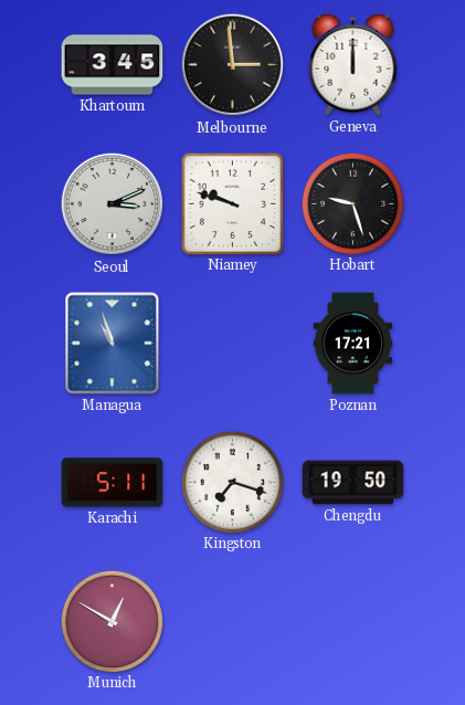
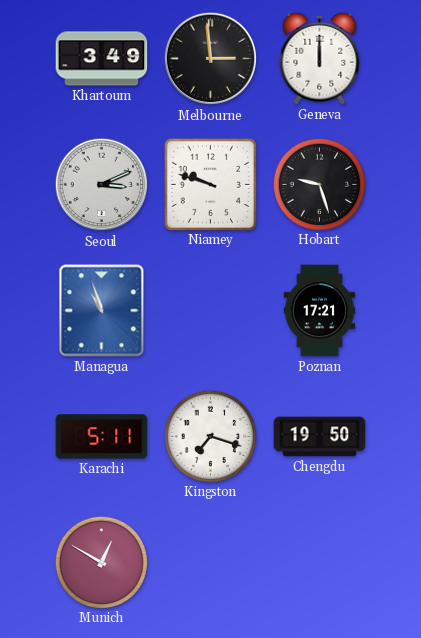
Khartoum: 3:45 -> 3:49
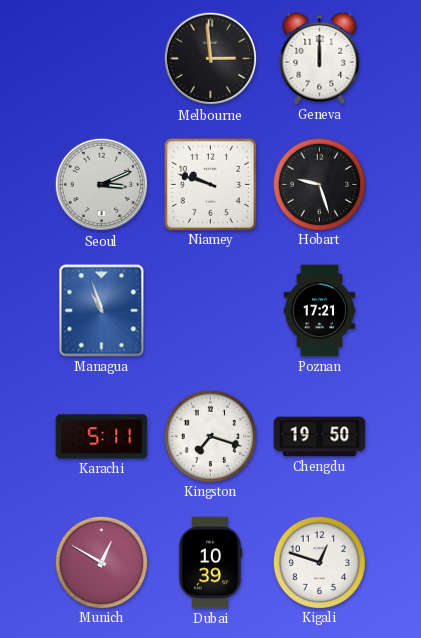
Khartoum: 3:49 -> none
Dubai: none -> 10:39
Kigali: none -> 12:48
